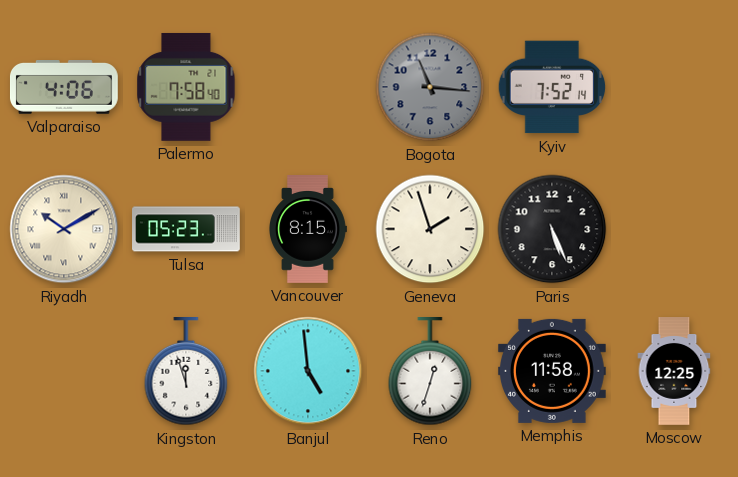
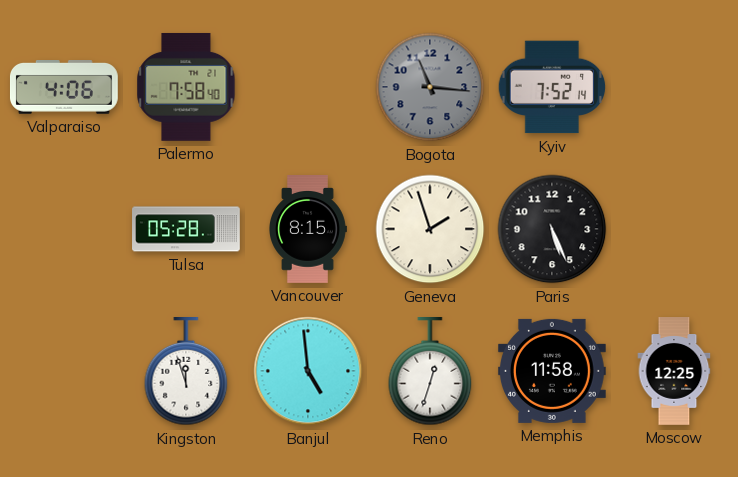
Riyadh: 10:10 -> none
Tulsa: 05:23 -> 05:28
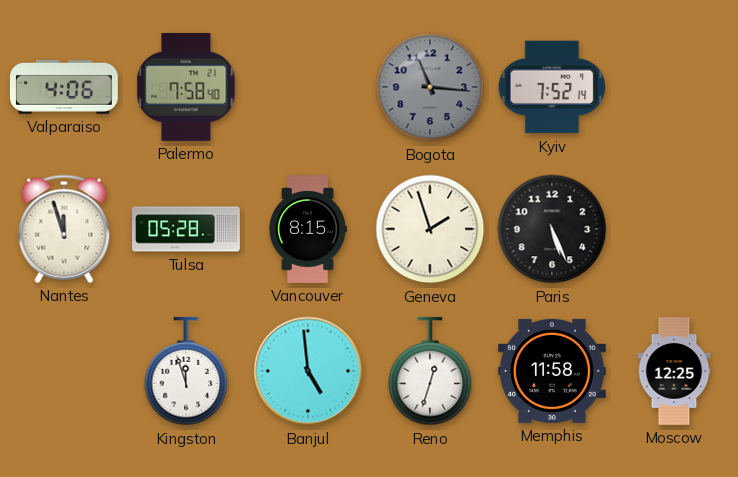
Nantes: none -> 11:57
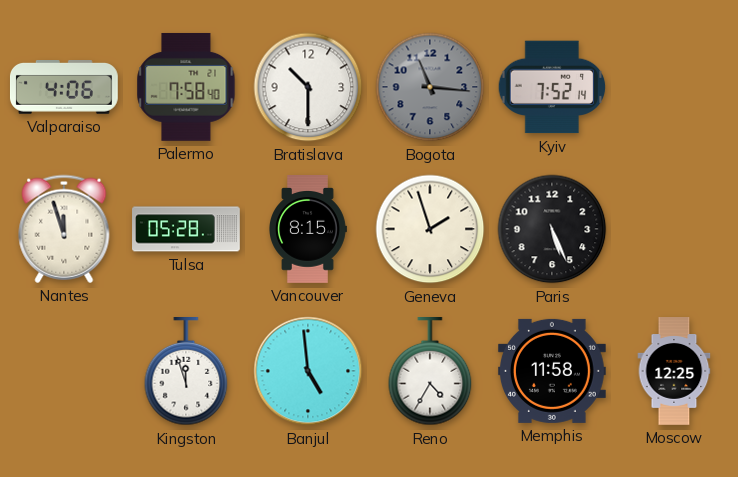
Bratislava: none -> 10:30
Reno: 12:33 -> 4:35
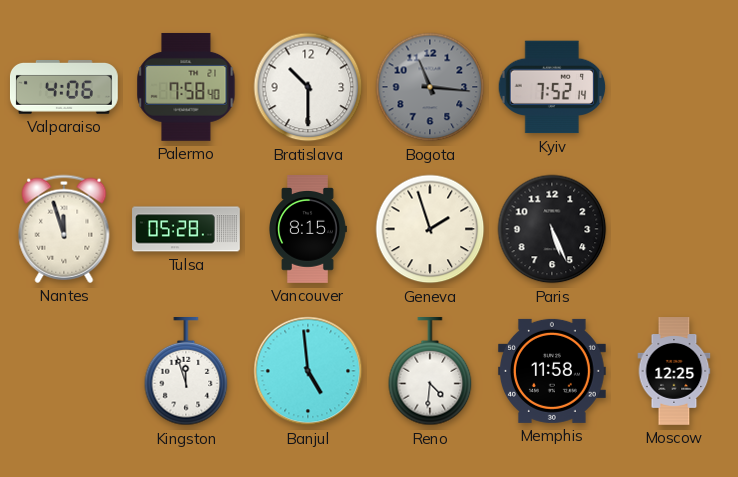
Reno: 4:35 -> 4:31
